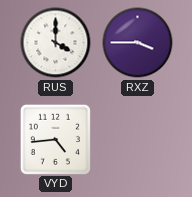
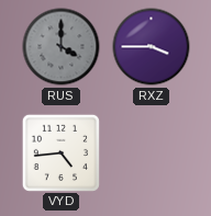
RUS dial: white -> grey
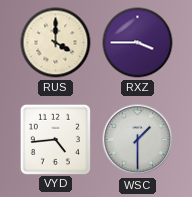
RUS dial: grey -> cream
WSC: none -> 1:30
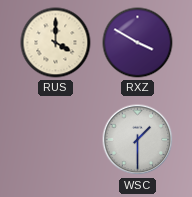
RXZ: 3:45 -> 3:50
VYD: 4:44 -> none
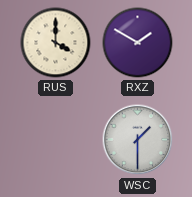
RXZ: 3:50 -> 1:50
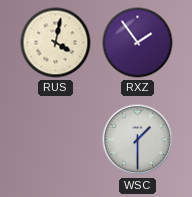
RUS: 4:00 -> 4:02
RXZ: 1:50 -> 1:54
